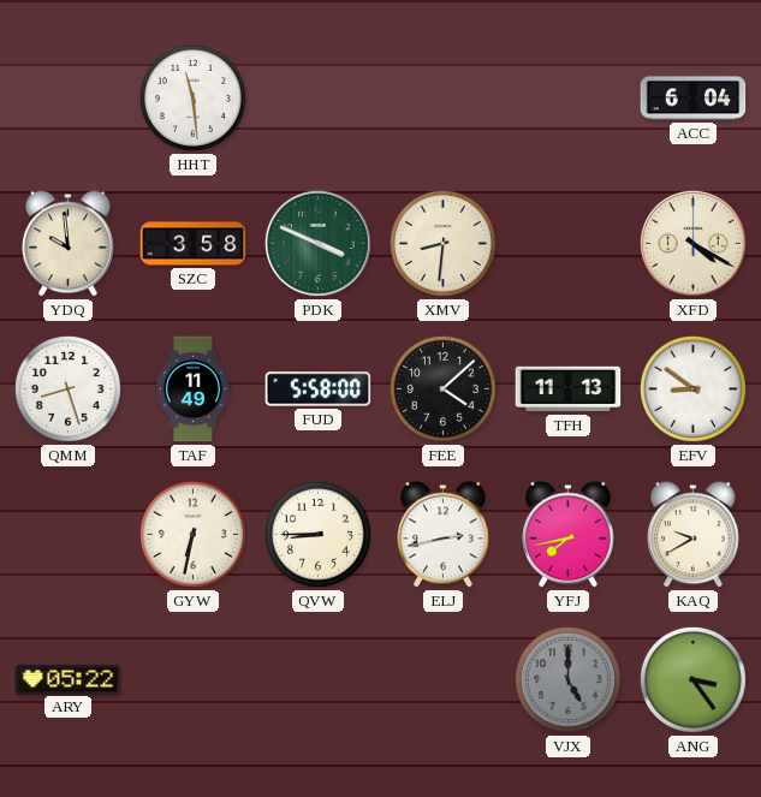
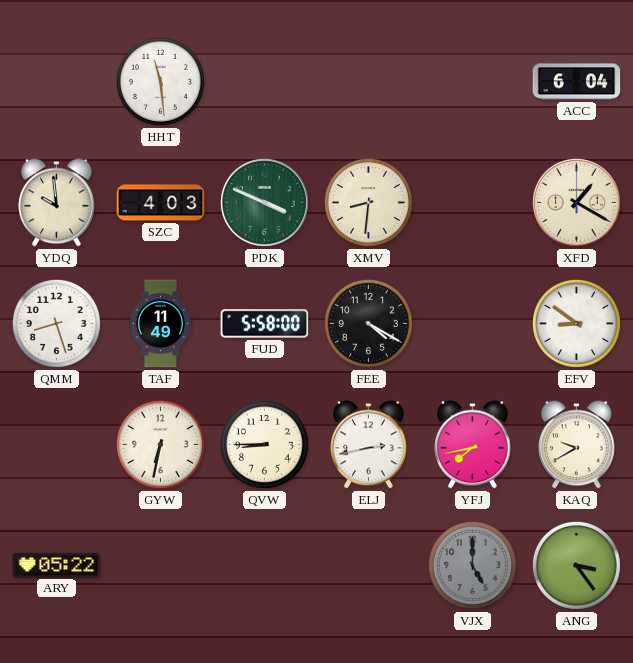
SZC: 3:58 -> 4:03
XFD: 4:20 -> 1:20
FEE: 4:08 -> 4:20
TFH: 11:13 -> none
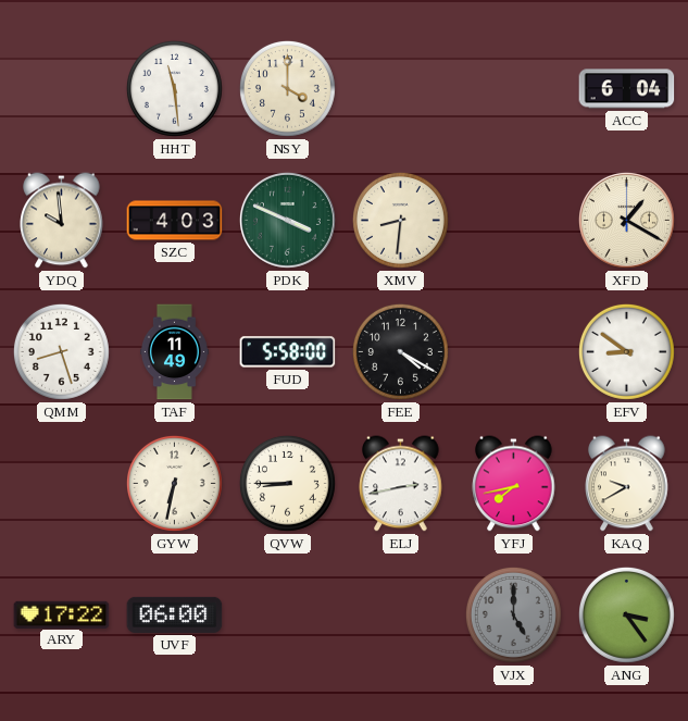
NSY: none -> 4:00
ARY: 05:22 -> 17:22
UVF: none -> 06:00
